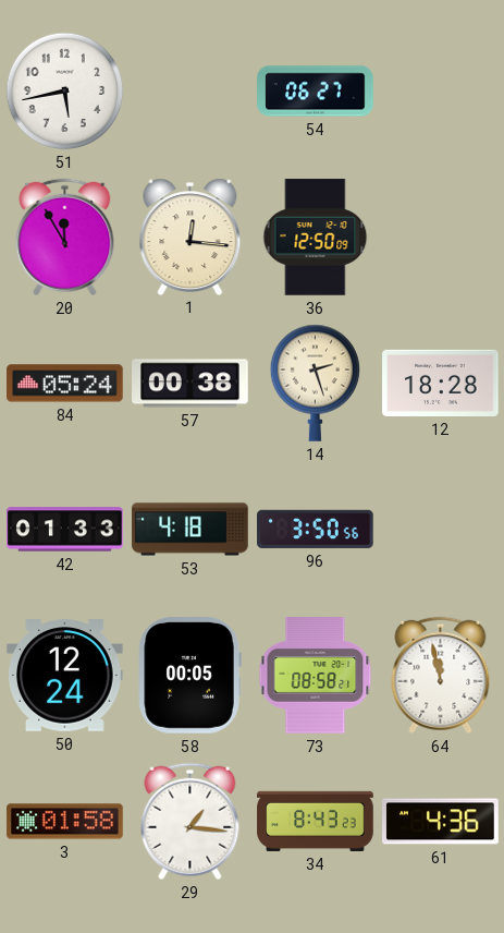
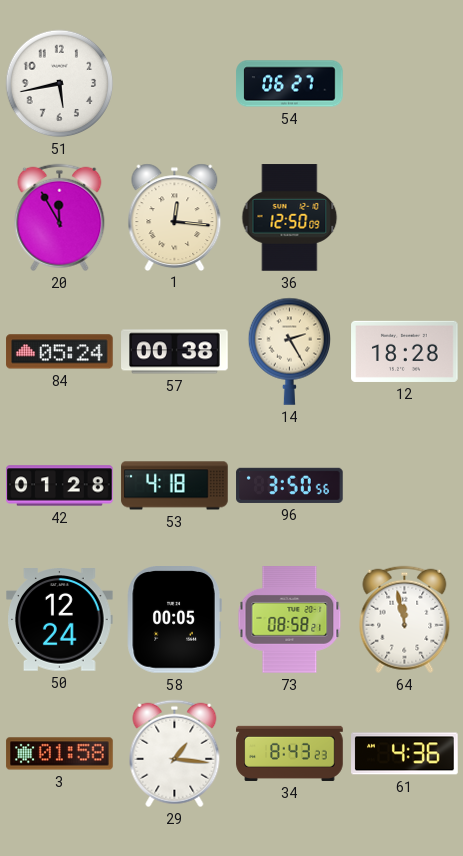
14: 2:27 -> 2:25
42: 01:33 -> 01:28
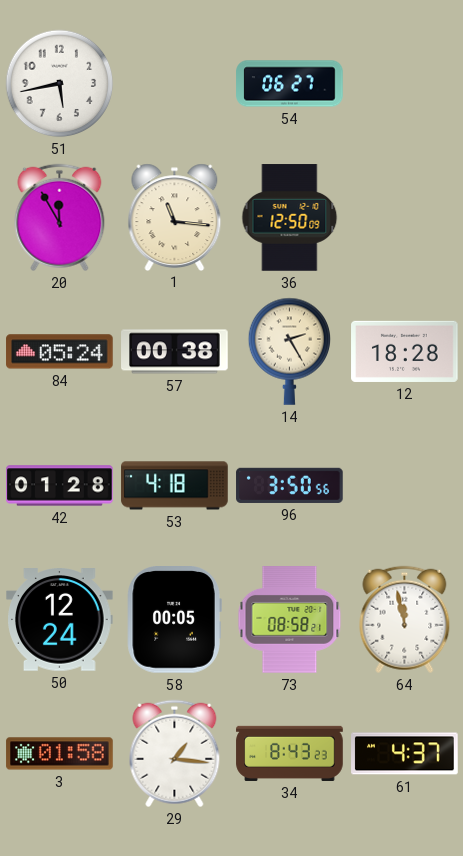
1: 12:16 -> 11:16
61: 4:36 -> 4:37
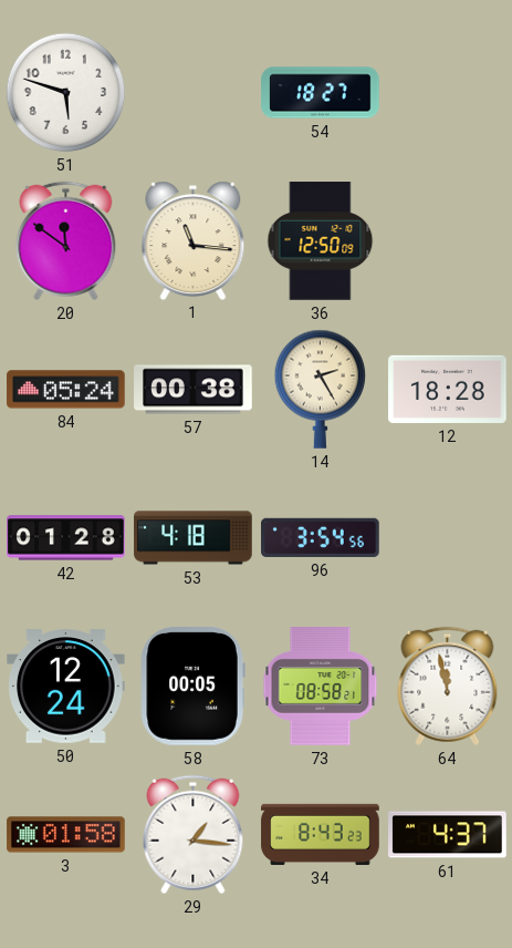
51: 5:43 -> 5:48
54: 06:27 -> 18:27
20: 11:55 -> 11:51
96: 3:50 -> 3:54
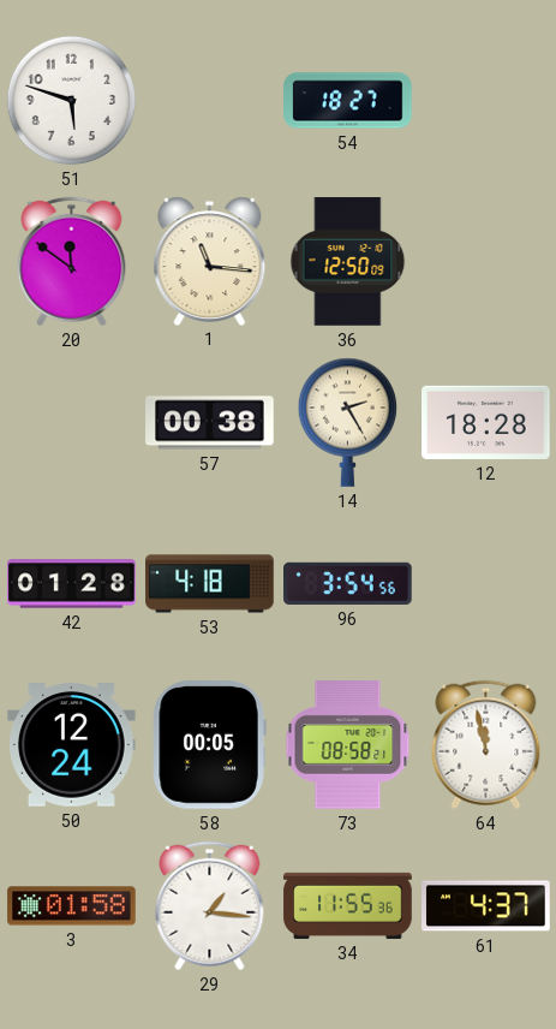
84: 05:24 -> none
34: 8:43 -> 11:55
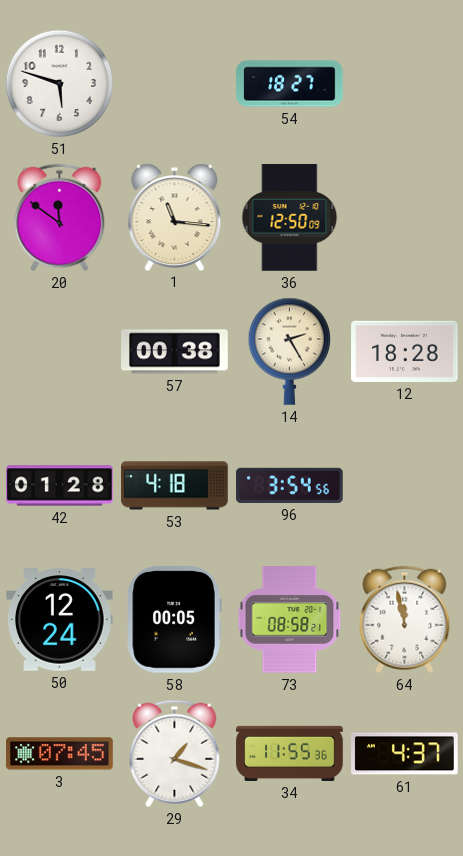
3: 01:58 -> 07:45
29: 1:16 -> 1:18
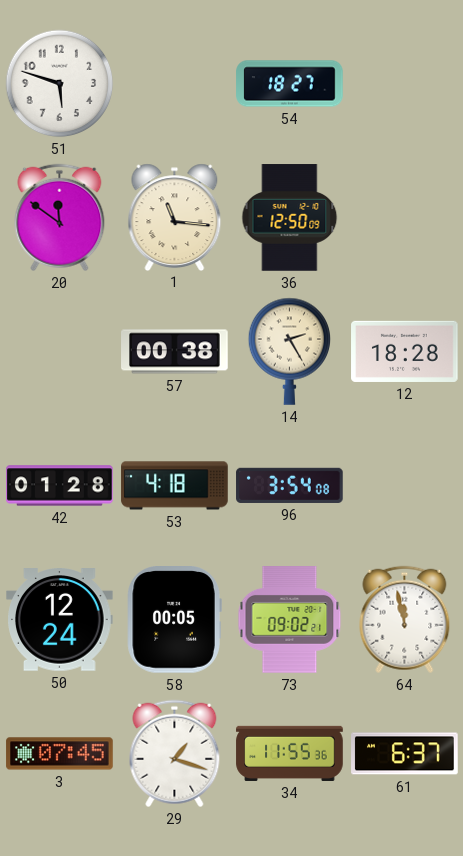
96: 3:54:56 -> 3:54:08
73: 08:58 -> 09:02
61: 4:37 -> 6:37
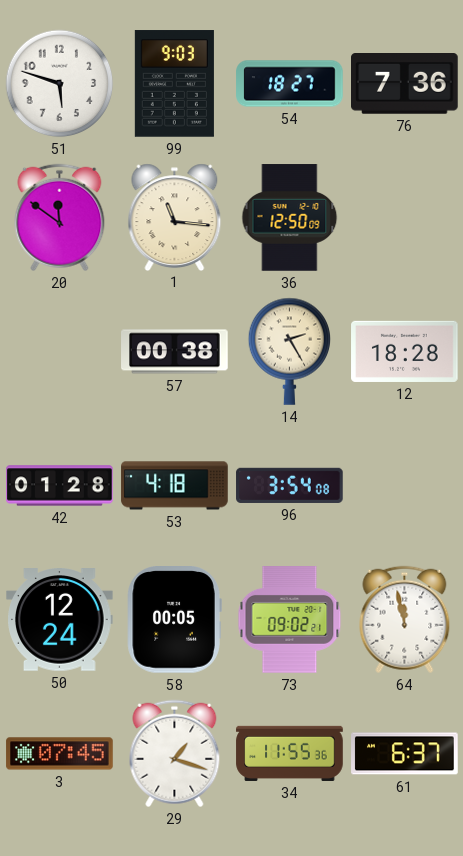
99: none -> 9:03
76: none -> 7:36
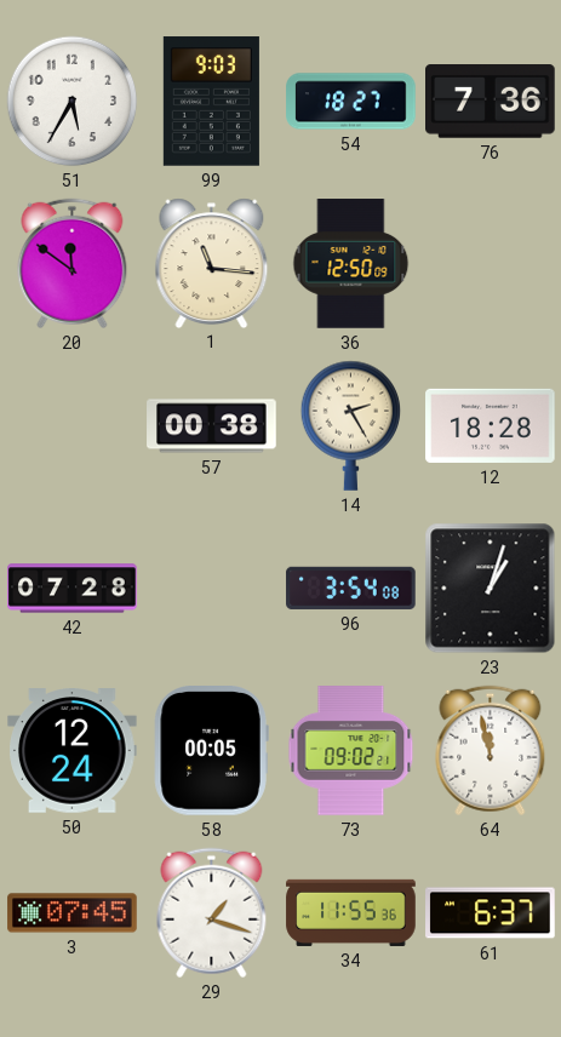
51: 5:48 -> 5:35
42: 01:28 -> 07:28
53: 4:18 -> none
23: none -> 1:03
